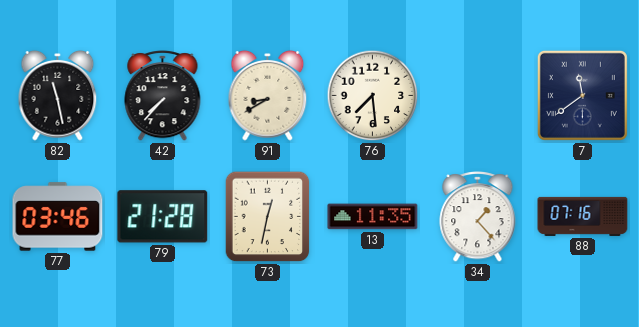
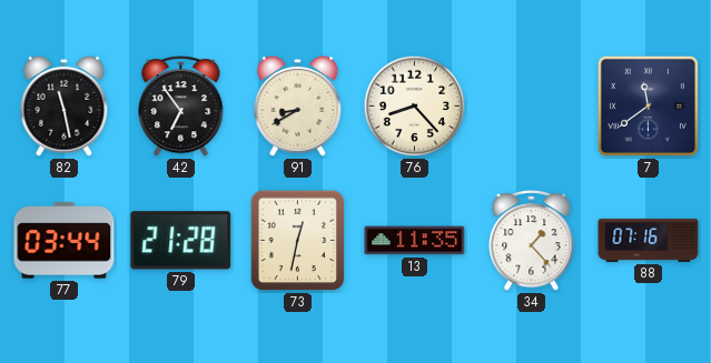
42: 7:37 -> 6:54
76: 7:29 -> 8:23
77: 03:46 -> 03:44
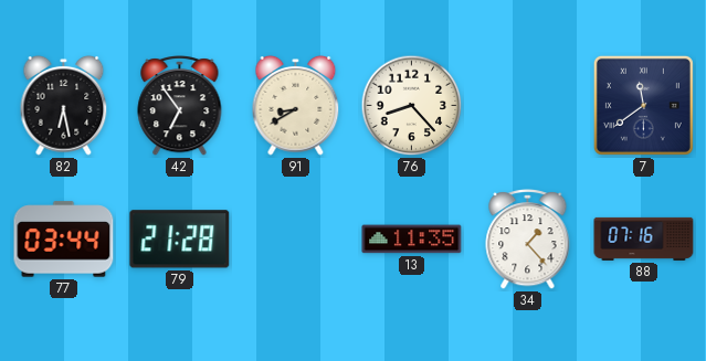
82: 11:28 -> 6:28
73: 12:32 -> none
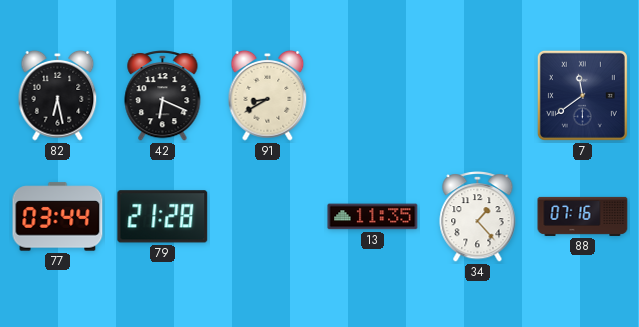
42: 6:54 -> 6:19
76: 8:23 -> none
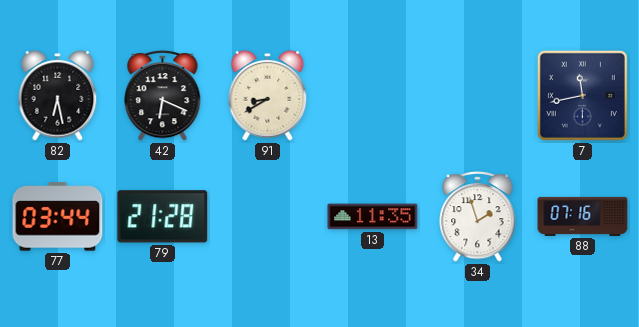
7: 11:39 -> 11:43
34: 1:23 -> 1:57
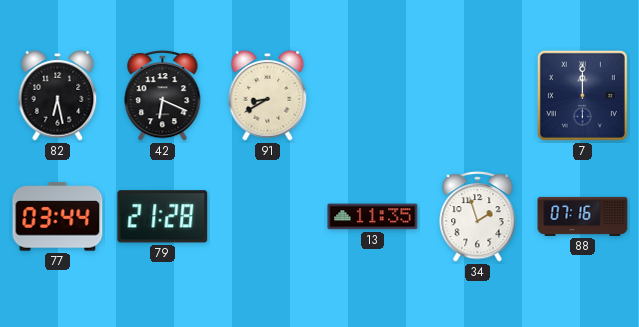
7: 11:43 -> 12:00
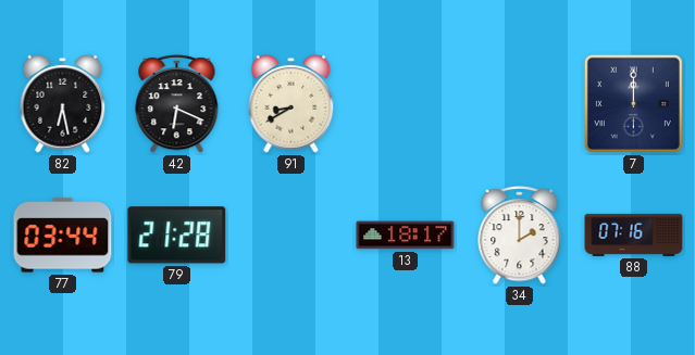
13: 11:35 -> 18:17
34: 1:57 -> 2:00
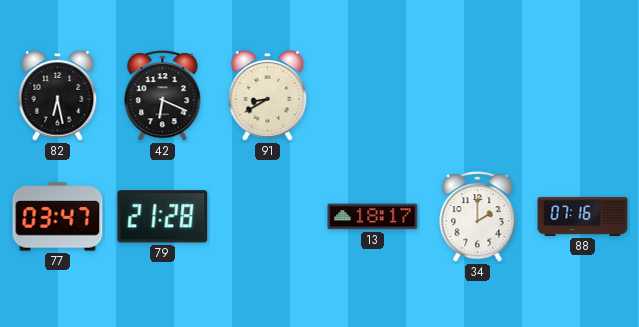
7: 12:00 -> none
77: 03:44 -> 03:47
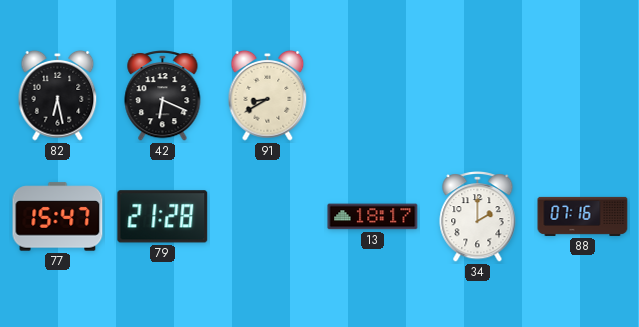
77: 03:47 -> 15:47
